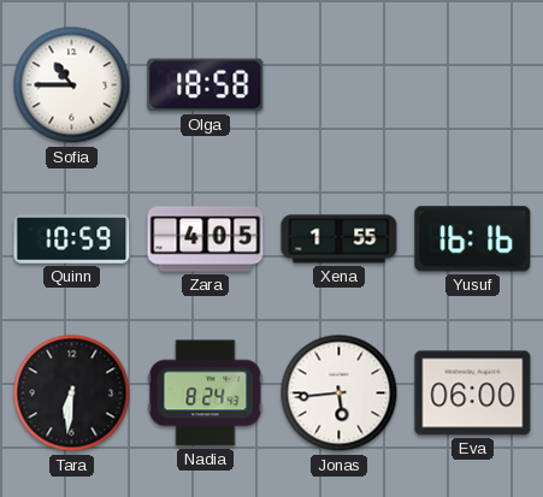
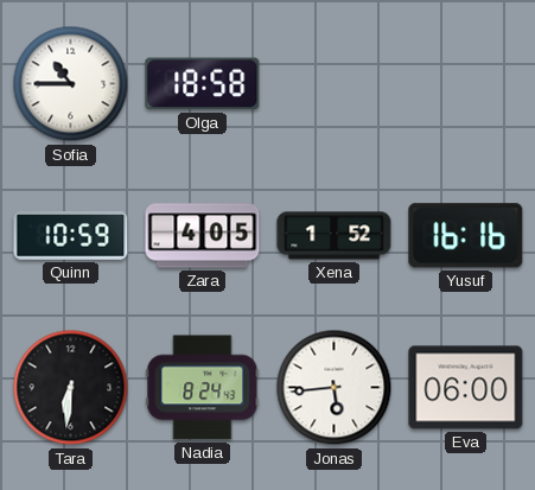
Xena: 1:55 -> 1:52
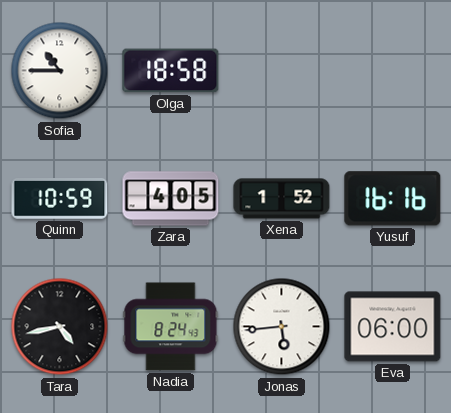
Tara: 6:31 -> 4:43
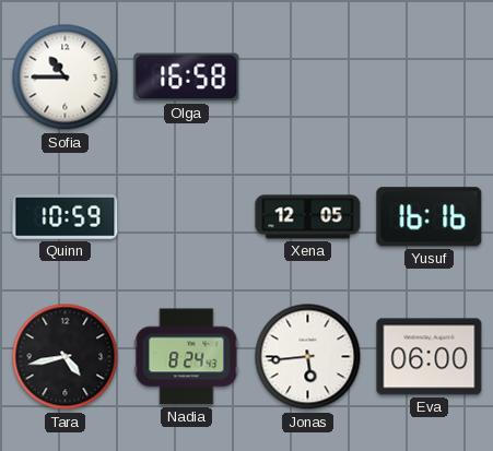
Olga: 18:58 -> 16:58
Zara: 4:05 -> none
Xena: 1:52 -> 12:05
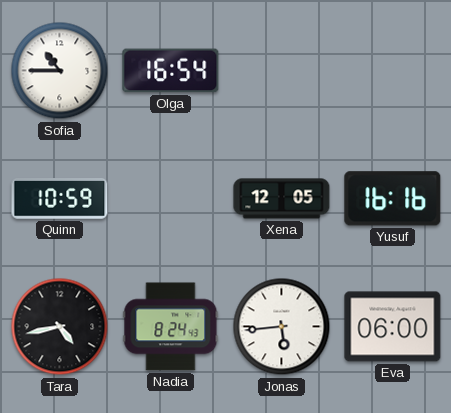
Olga: 16:58 -> 16:54
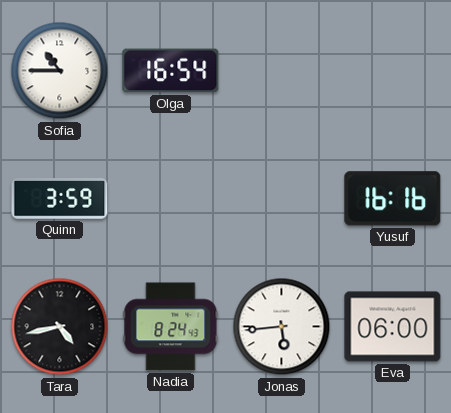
Quinn: 10:59 -> 3:59
Xena: 12:05 -> none
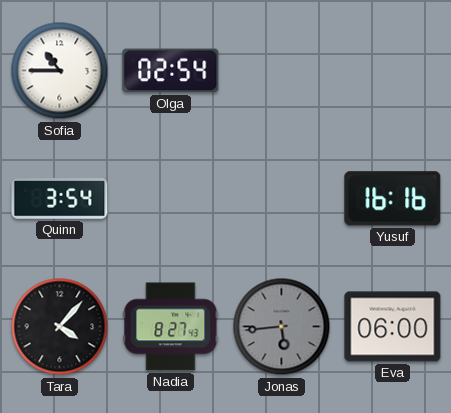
Olga: 16:54 -> 02:54
Quinn: 3:59 -> 3:54
Tara: 4:43 -> 4:07
Nadia: 8:24 -> 8:27
Jonas dial: white -> grey
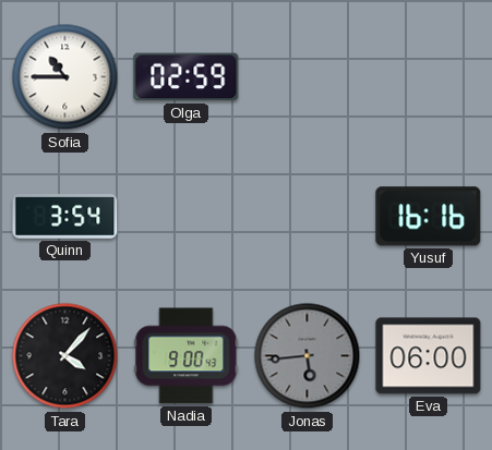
Olga: 02:54 -> 02:59
Nadia: 8:27 -> 9:00
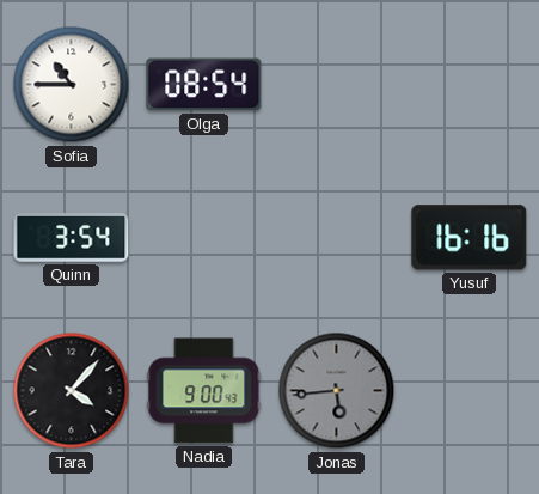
Olga: 02:59 -> 08:54
Eva: 06:00 -> none
